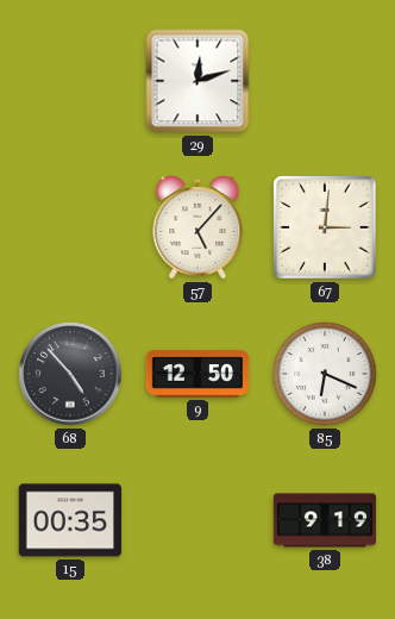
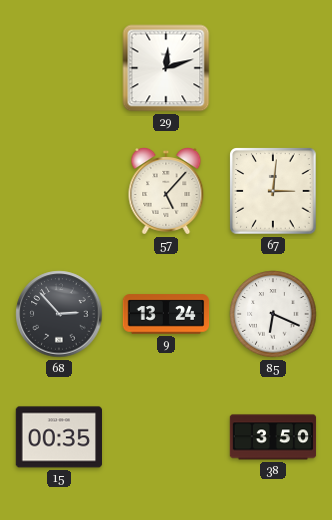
68: 4:53 -> 2:53
9: 12:50 -> 13:24
38: 9:19 -> 3:50
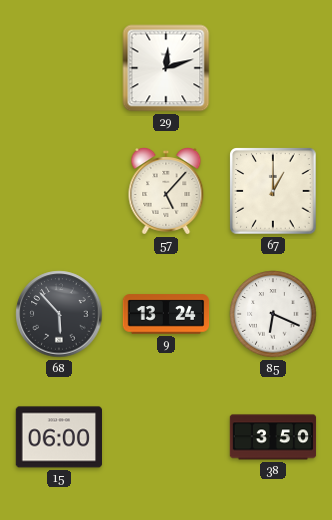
67: 3:01 -> 1:00
68: 2:53 -> 5:53
15: 00:35 -> 06:00
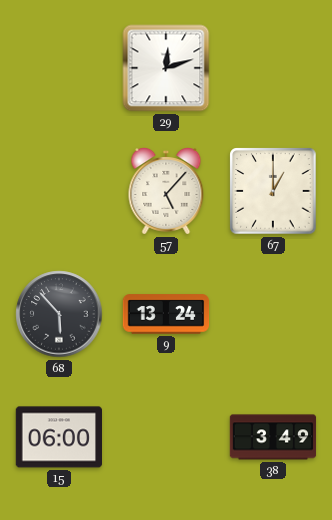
85: 6:19 -> none
38: 3:50 -> 3:49
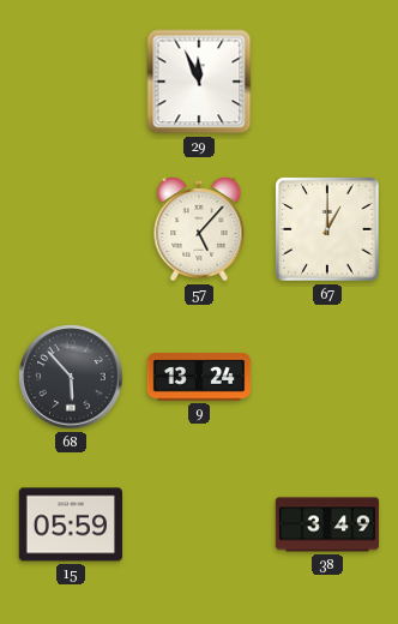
29: 12:12 -> 11:56
15: 06:00 -> 05:59
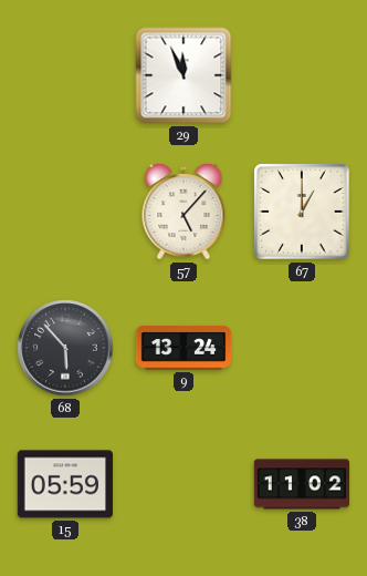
38: 3:49 -> 11:02
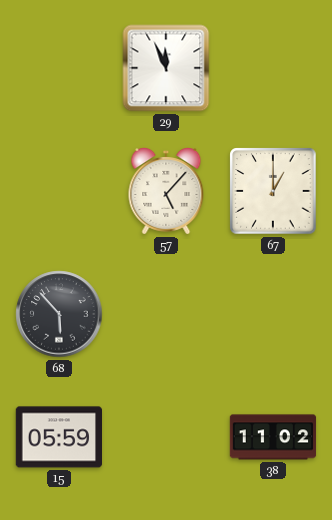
9: 13:24 -> none
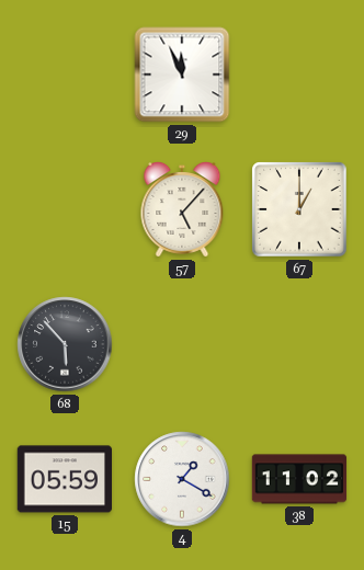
4: none -> 1:20
